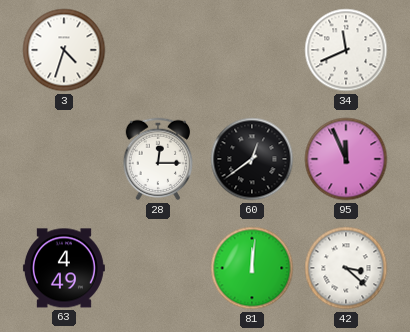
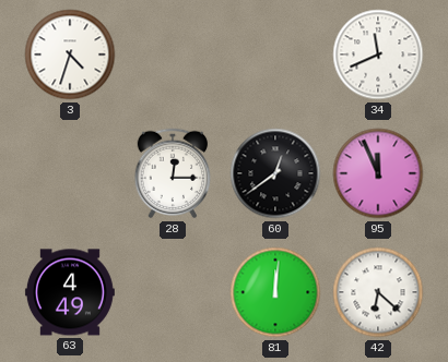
42: 3:22 -> 6:22
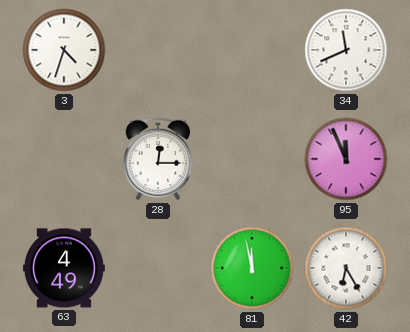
60: 12:39 -> none
81: 12:01 -> 11:58
42: 6:22 -> 6:25
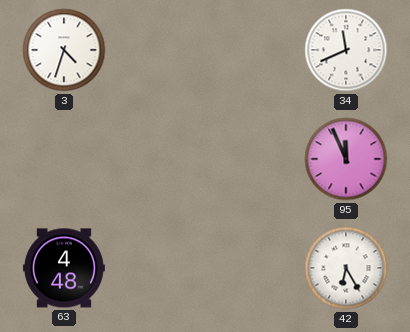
28: 12:15 -> none
63: 4:49 -> 4:48
81: 11:58 -> none
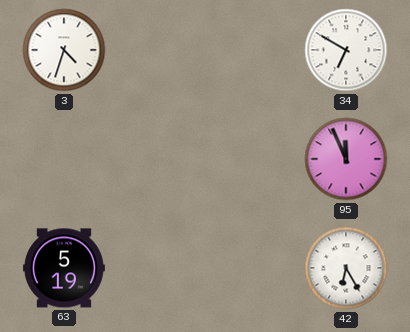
34: 11:41 -> 6:50
63: 4:48 -> 5:19
